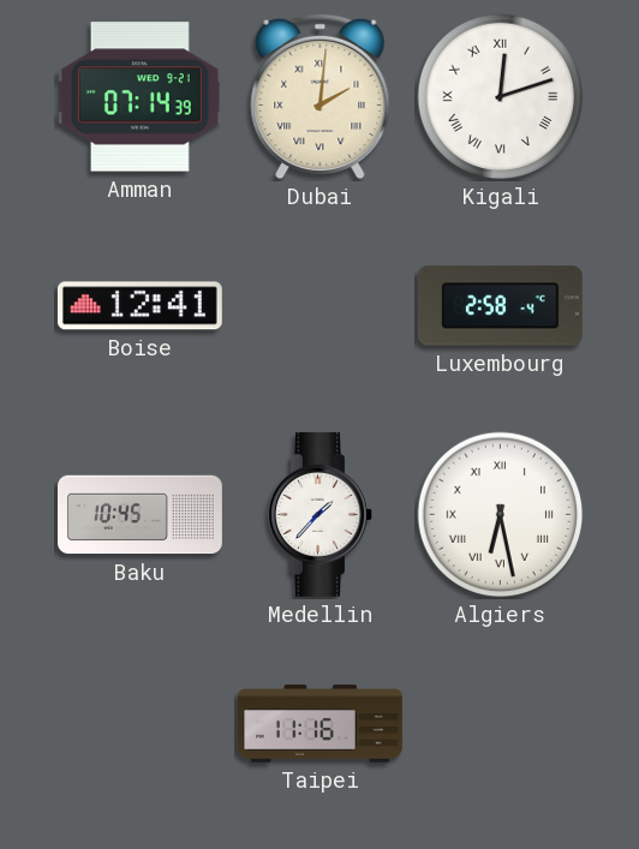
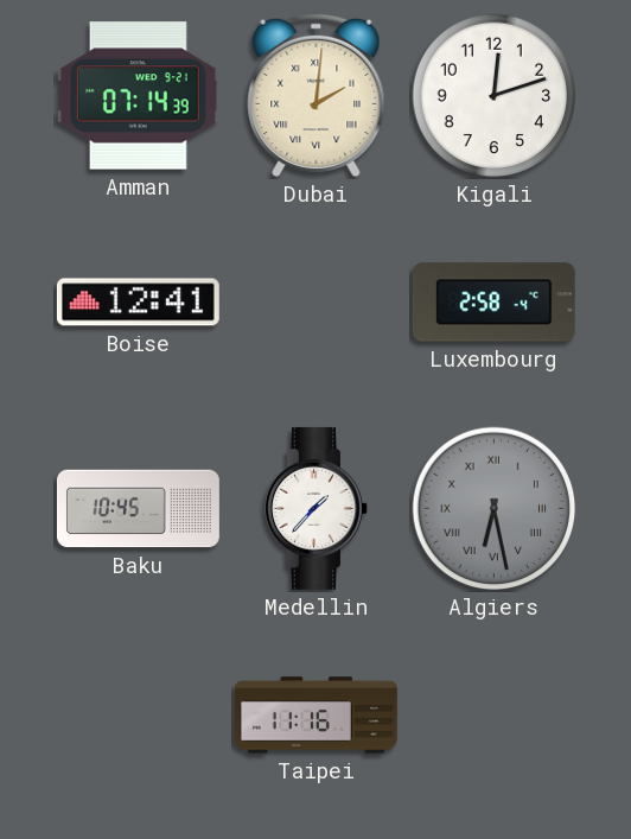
Kigali numerals: Roman -> Arabic
Algiers dial: white -> grey
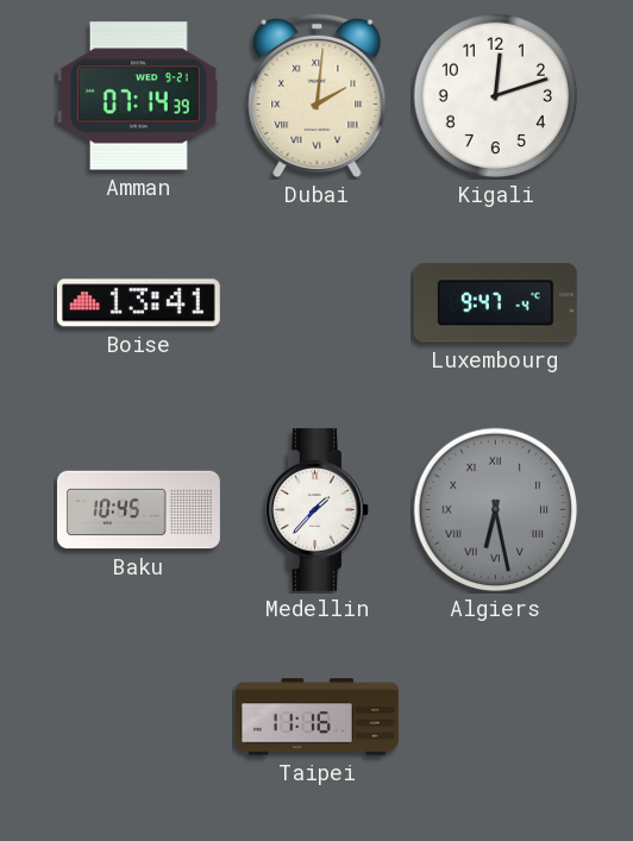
Boise: 12:41 -> 13:41
Luxembourg: 2:58 -> 9:47
